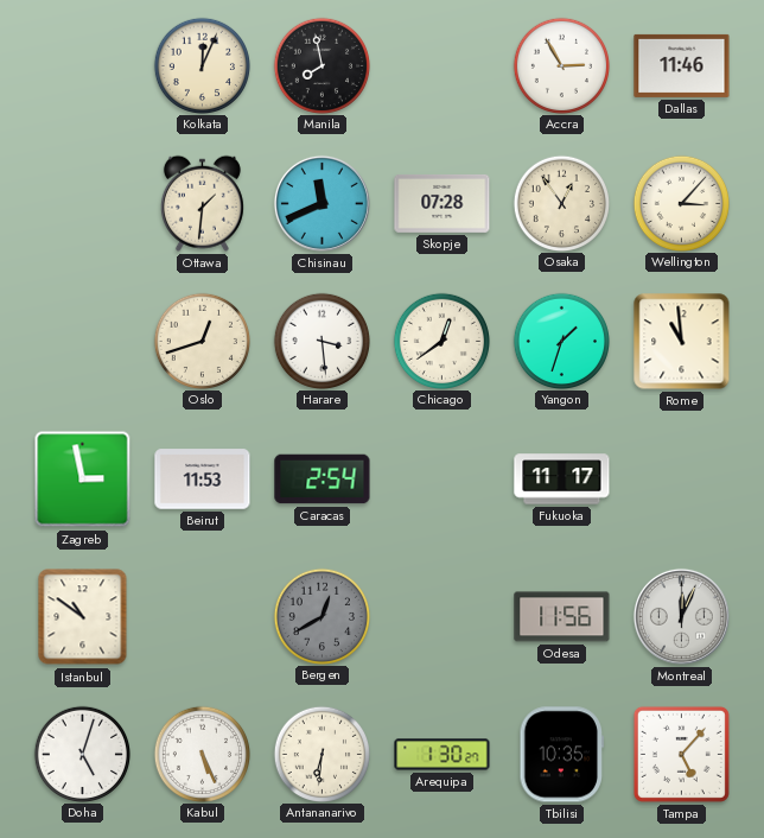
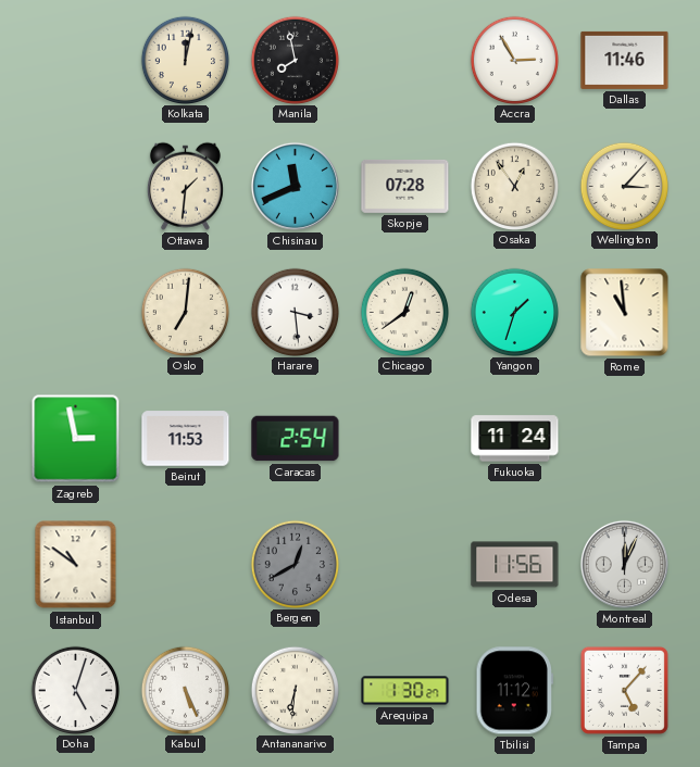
Kolkata: 12:04 -> 12:02
Oslo: 12:42 -> 7:01
Fukuoka: 11:17 -> 11:24
Tbilisi: 10:35 -> 11:12
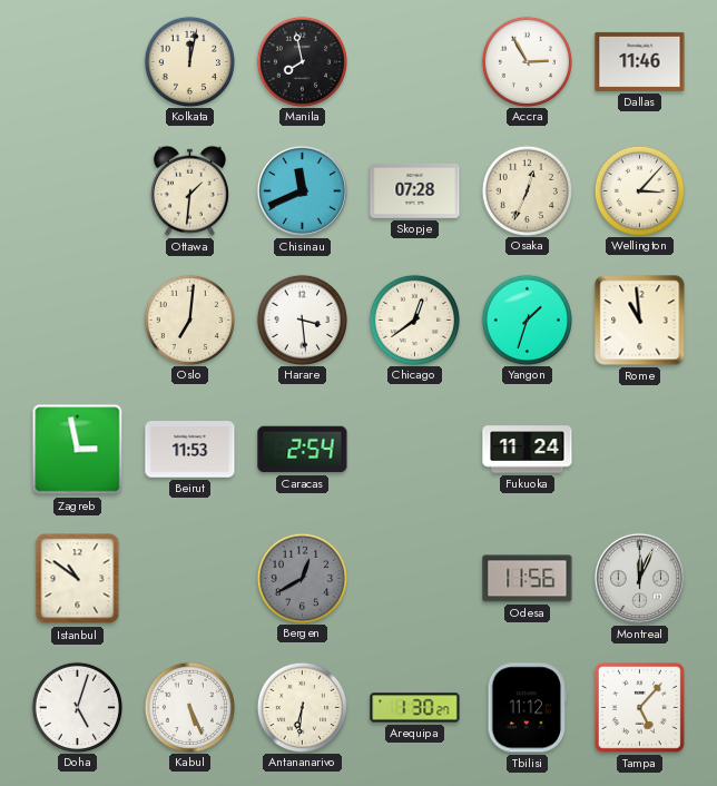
Osaka: 12:54 -> 12:34
